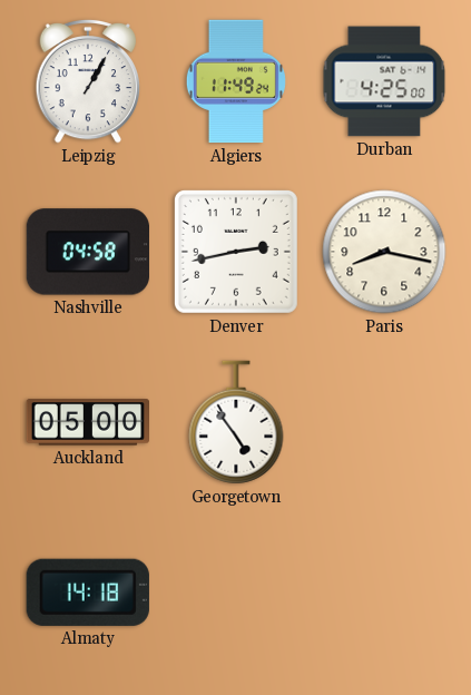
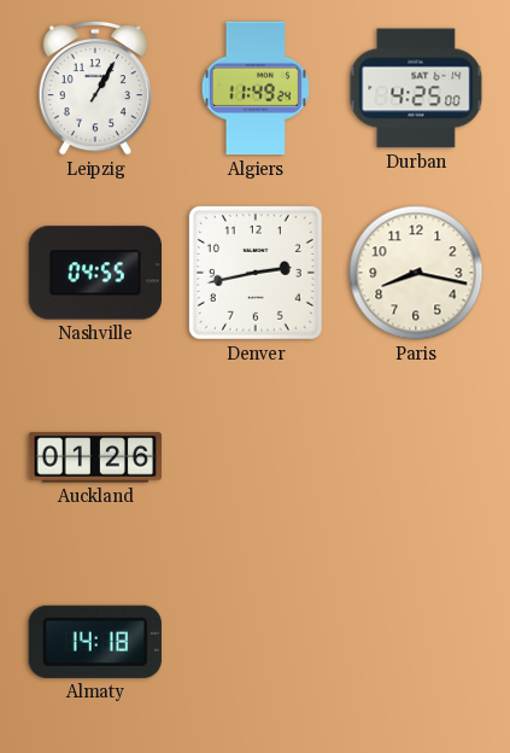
Nashville: 04:58 -> 04:55
Auckland: 05:00 -> 01:26
Georgetown: 4:54 -> none
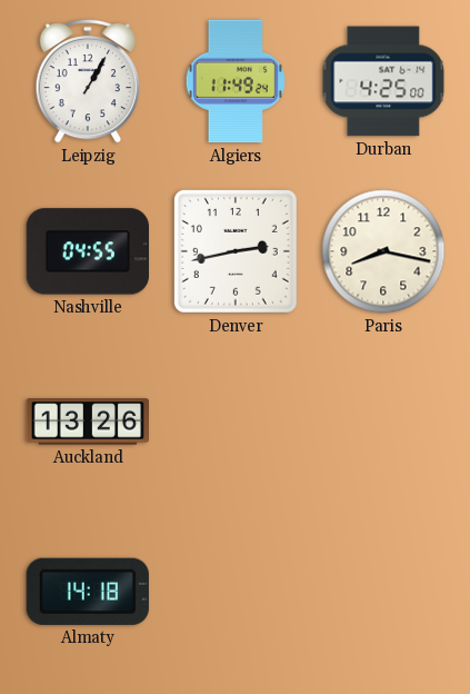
Auckland: 01:26 -> 13:26
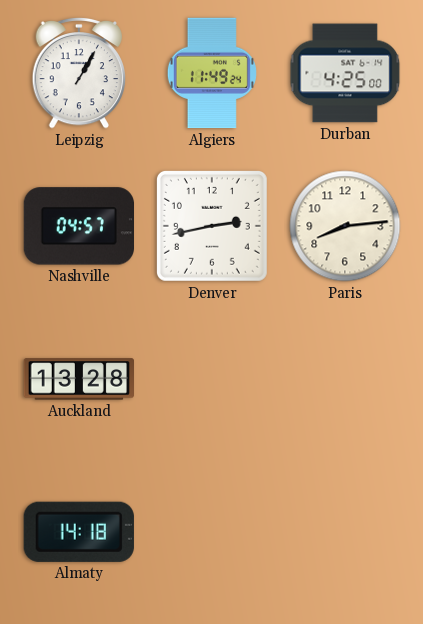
Nashville: 04:55 -> 04:57
Paris: 8:17 -> 8:14
Auckland: 13:26 -> 13:28
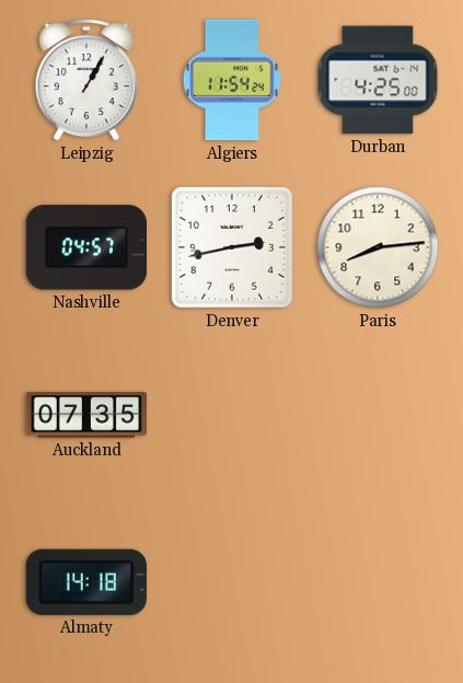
Algiers: 11:49 -> 11:54
Auckland: 13:28 -> 07:35
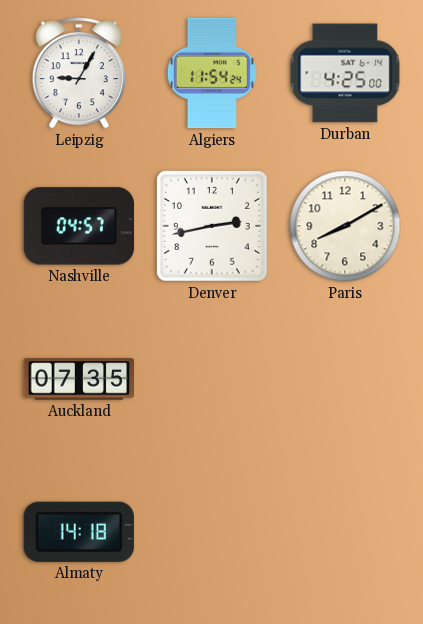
Leipzig: 1:05 -> 9:05
Paris: 8:14 -> 8:10
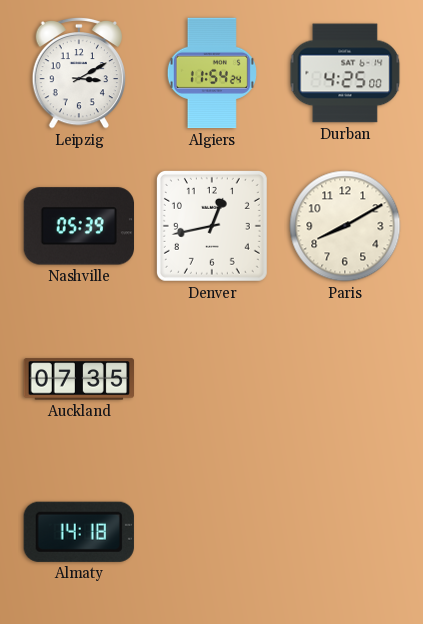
Leipzig: 9:05 -> 3:10
Nashville: 04:57 -> 05:39
Denver: 2:43 -> 12:43
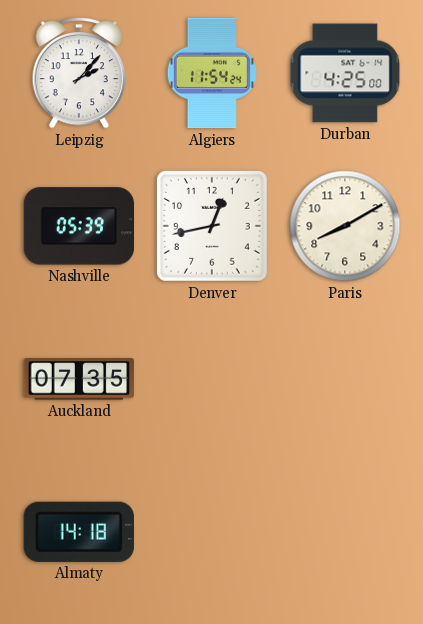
Leipzig: 3:10 -> 2:07
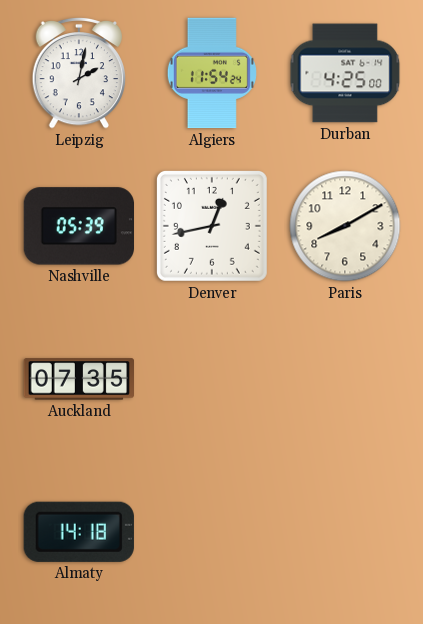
Leipzig: 2:07 -> 2:02
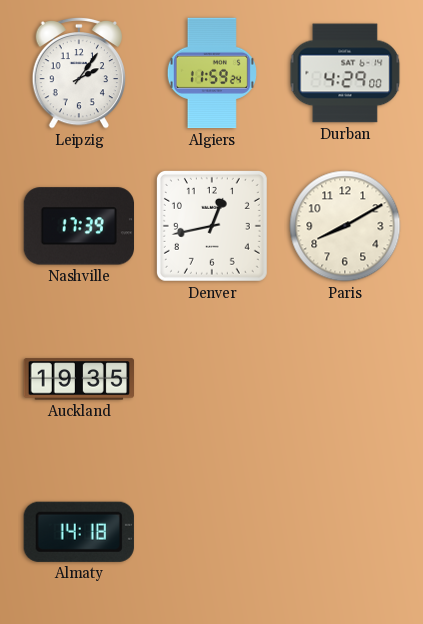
Leipzig: 2:02 -> 2:06
Algiers: 11:54 -> 11:59
Durban: 4:25 -> 4:29
Nashville: 05:39 -> 17:39
Auckland: 07:35 -> 19:35
